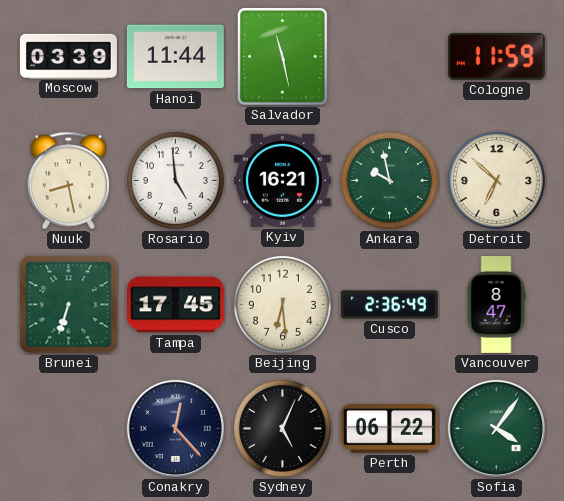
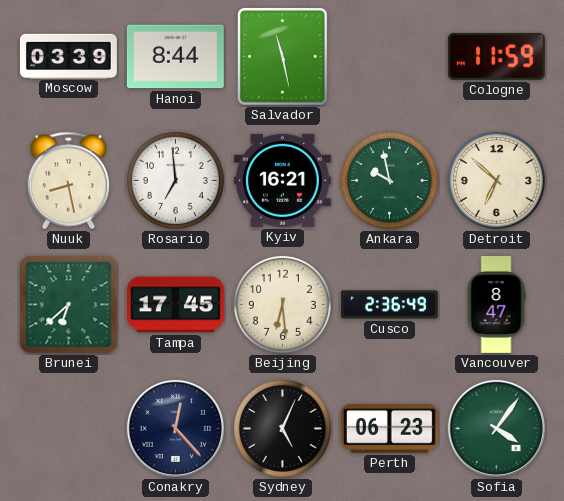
Hanoi: 11:44 -> 8:44
Rosario: 4:59 -> 6:59
Brunei: 6:33 -> 6:38
Perth: 06:22 -> 06:23
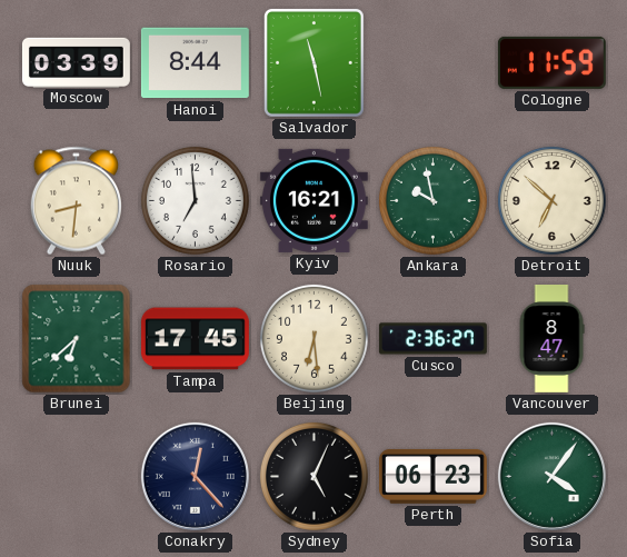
Nuuk: 8:28 -> 8:31
Cusco: 2:36:49 -> 2:36:27
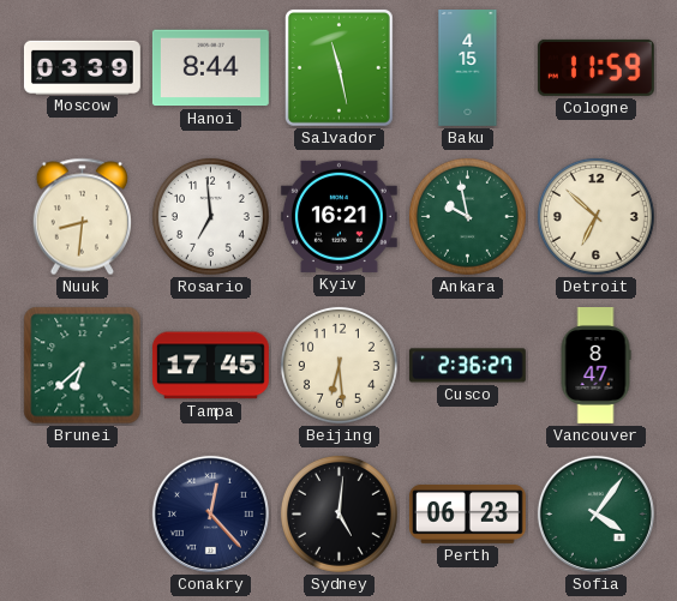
Baku: none -> 4:15
Sydney: 5:04 -> 5:01
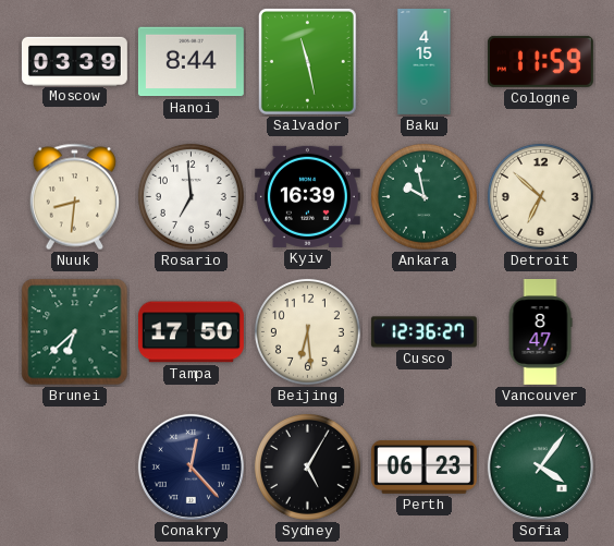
Kyiv: 16:21 -> 16:39
Tampa: 17:45 -> 17:50
Cusco: 2:36 -> 12:36
Sydney: 5:01 -> 5:05
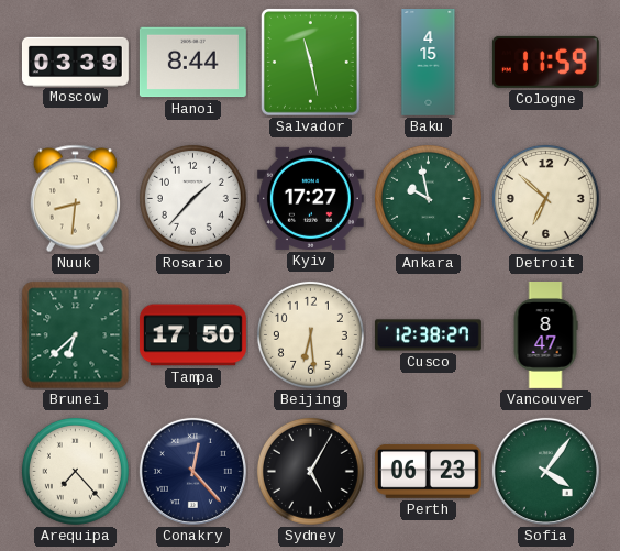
Rosario: 6:59 -> 1:37
Kyiv: 16:39 -> 17:27
Cusco: 12:36 -> 12:38
Arequipa: none -> 7:23
